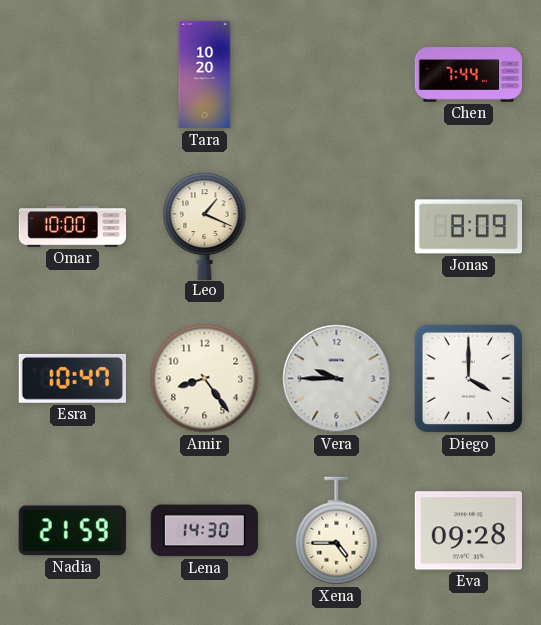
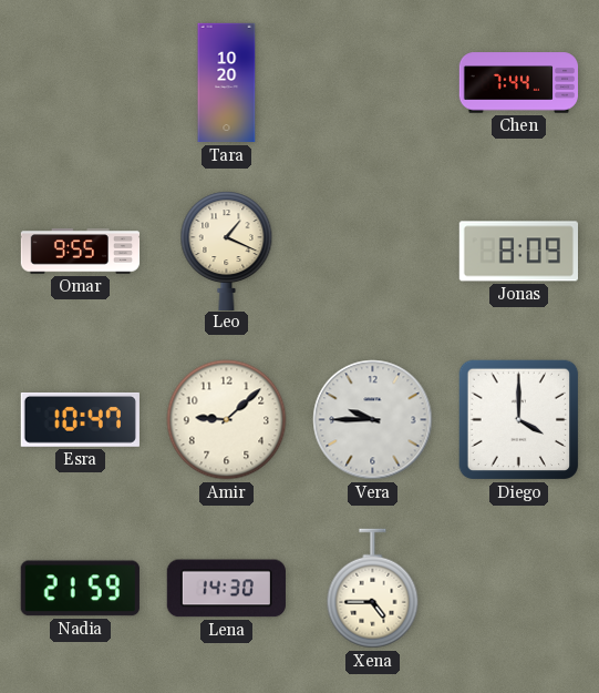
Omar: 10:00 -> 9:55
Amir: 8:24 -> 9:08
Eva: 09:28 -> none
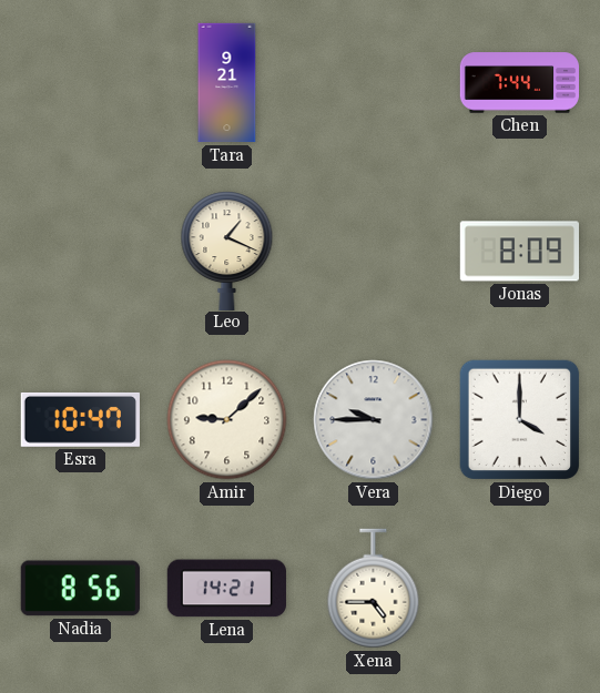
Tara: 10:20 -> 9:21
Omar: 9:55 -> none
Nadia: 21:59 -> 8:56
Lena: 14:30 -> 14:21
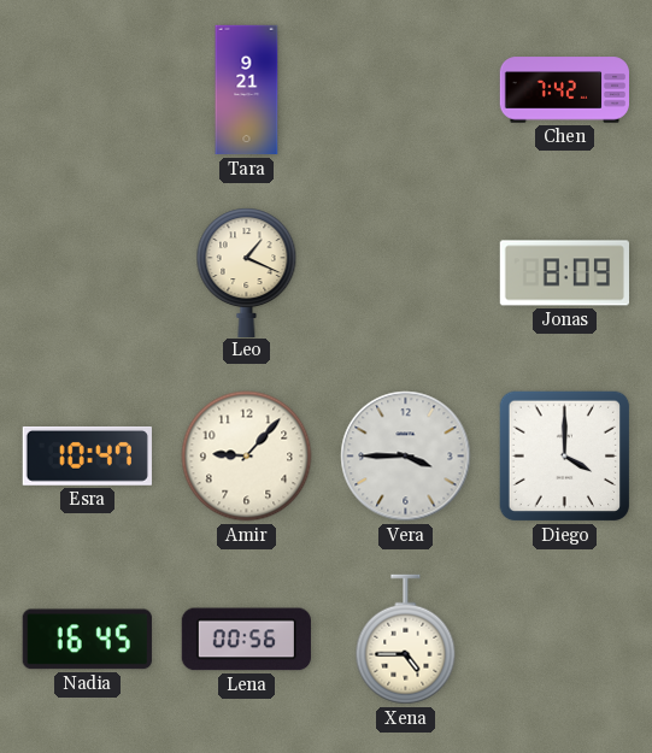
Chen: 7:44 -> 7:42
Amir: 9:08 -> 9:07
Vera: 9:45 -> 3:45
Nadia: 8:56 -> 16:45
Lena: 14:21 -> 00:56
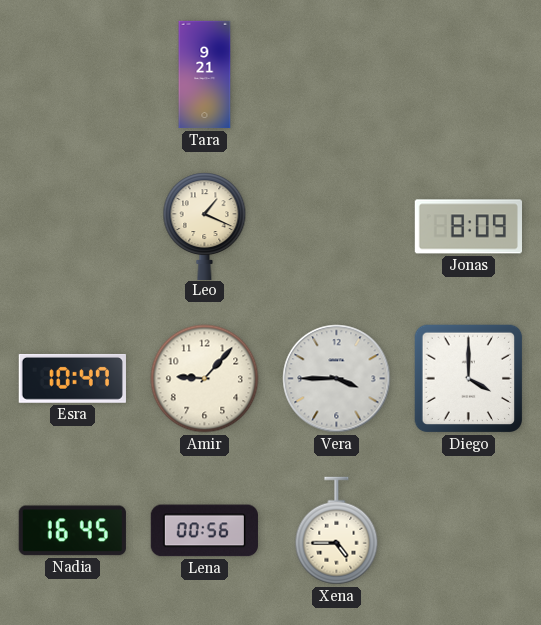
Chen: 7:42 -> none
